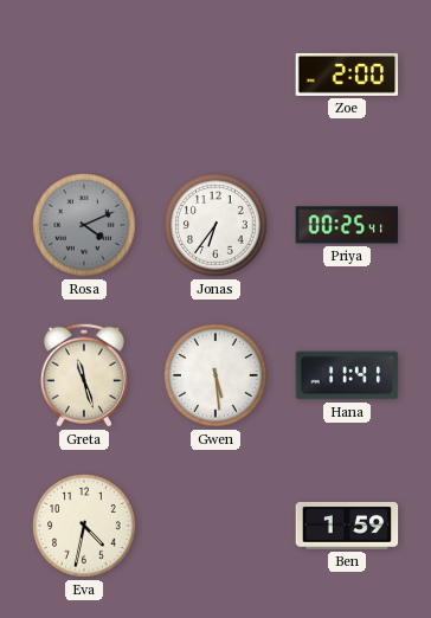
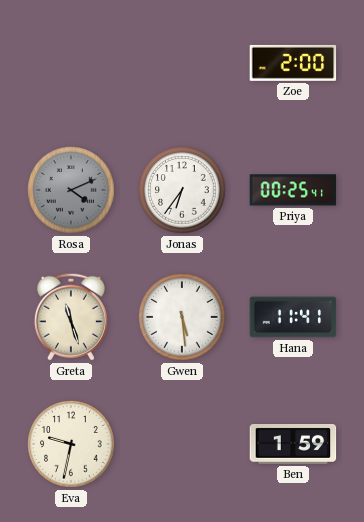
Eva: 4:32 -> 9:32
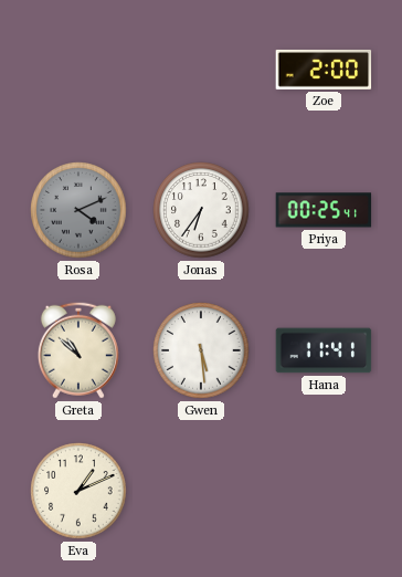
Greta: 11:27 -> 10:52
Eva: 9:32 -> 1:11
Ben: 1:59 -> none
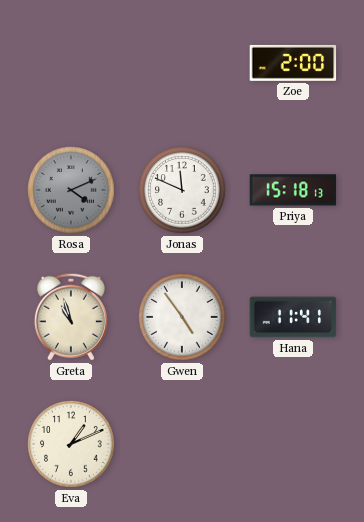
Jonas: 6:36 -> 11:49
Priya: 00:25 -> 15:18
Greta: 10:52 -> 10:57
Gwen: 5:29 -> 4:54
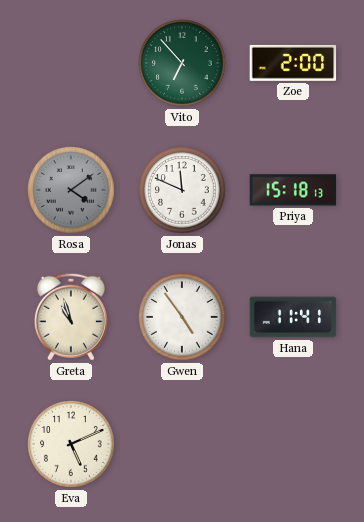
Vito: none -> 6:53
Rosa: 4:11 -> 4:09
Eva: 1:11 -> 5:11
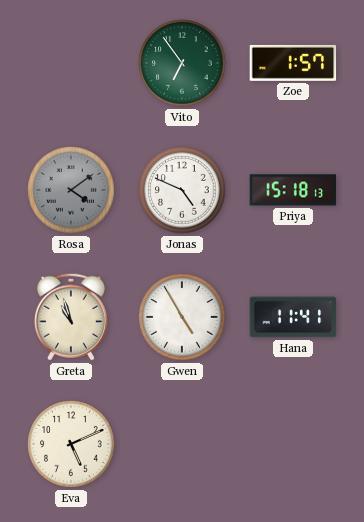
Vito: 6:53 -> 6:54
Zoe: 2:00 -> 1:57
Jonas: 11:49 -> 4:49
Gwen: 4:54 -> 4:55
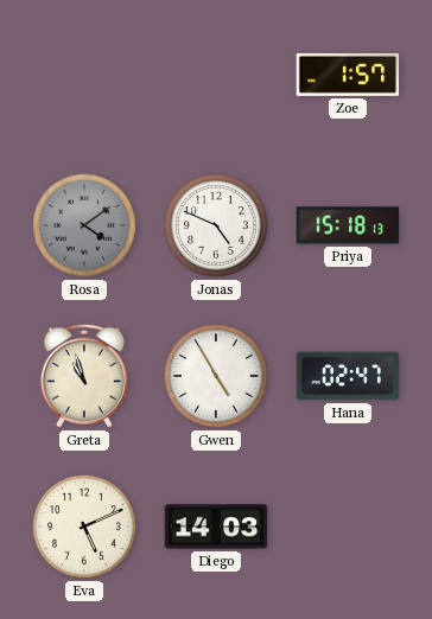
Vito: 6:54 -> none
Hana: 11:41 -> 02:47
Diego: none -> 14:03
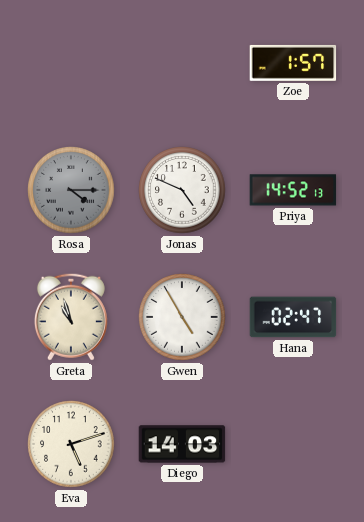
Rosa: 4:09 -> 4:15
Priya: 15:18 -> 14:52
Eva: 5:11 -> 5:12
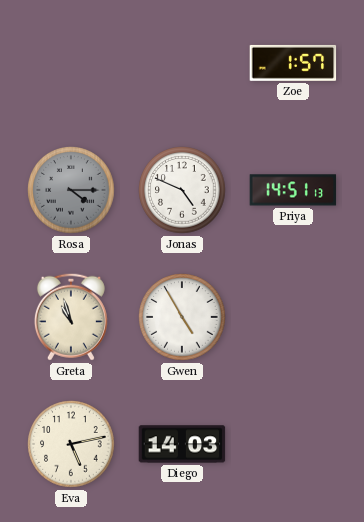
Priya: 14:52 -> 14:51
Hana: 02:47 -> none
Eva: 5:12 -> 5:13
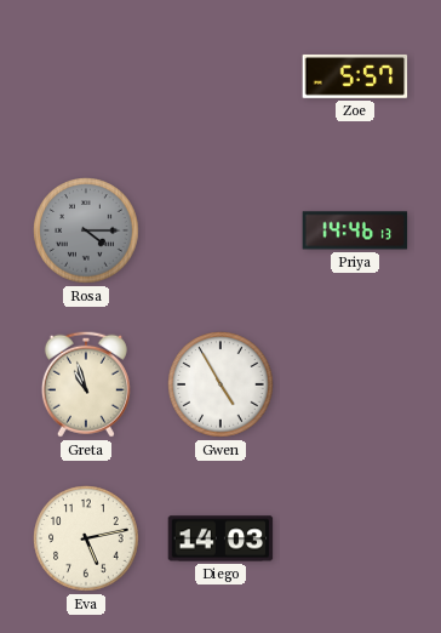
Zoe: 1:57 -> 5:57
Jonas: 4:49 -> none
Priya: 14:51 -> 14:46
